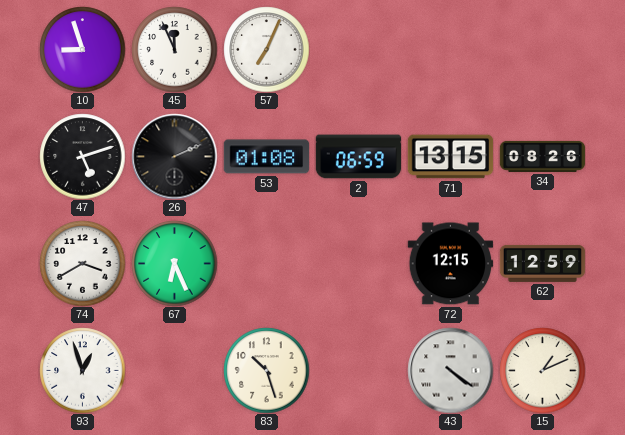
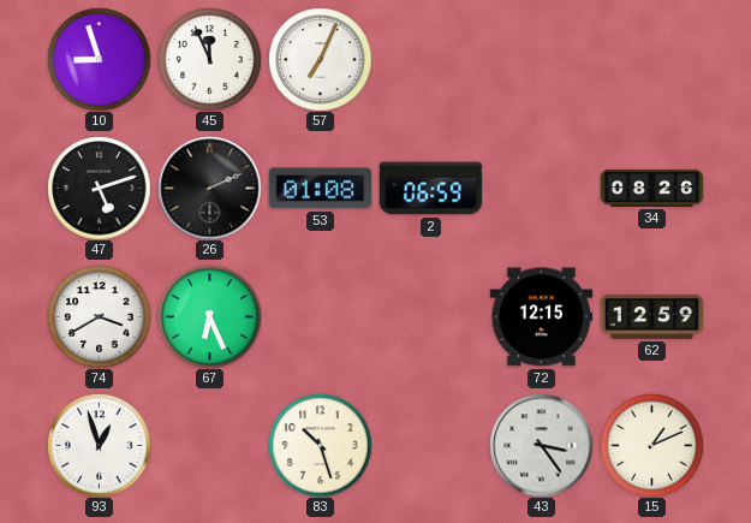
71: 13:15 -> none
43: 4:21 -> 3:24
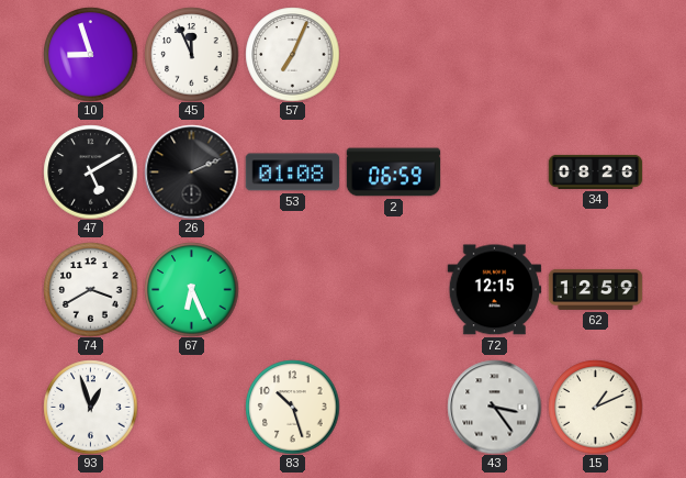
47: 5:12 -> 5:10
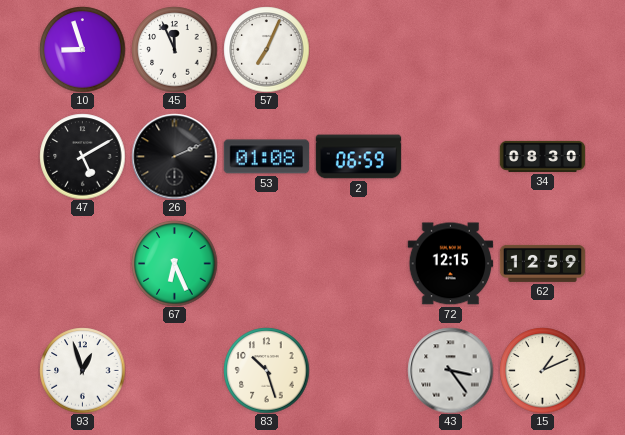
34: 08:26 -> 08:30
74: 3:40 -> none
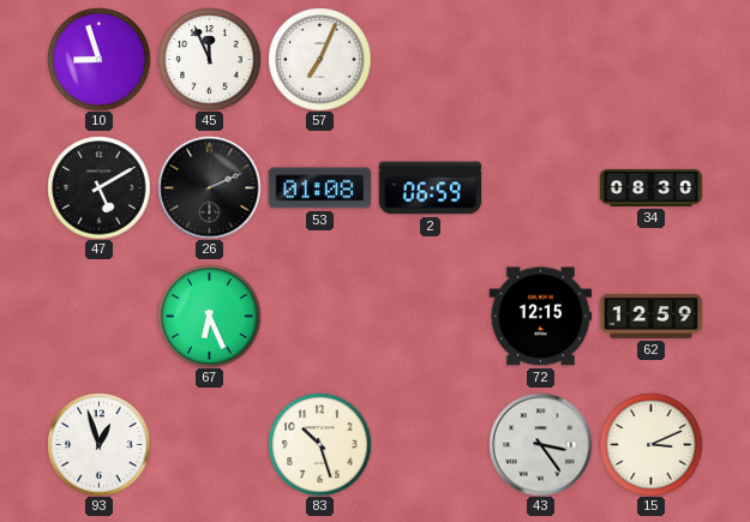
15: 1:11 -> 3:11
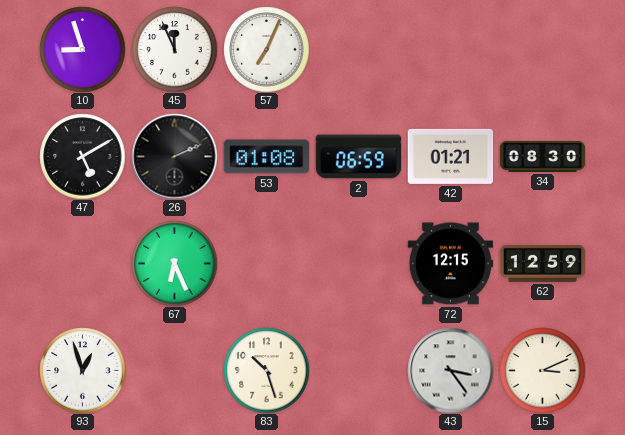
42: none -> 01:21
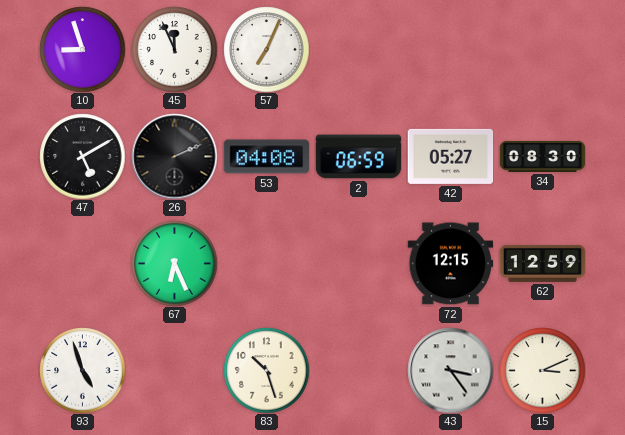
53: 01:08 -> 04:08
42: 01:21 -> 05:27
93: 12:57 -> 4:57
